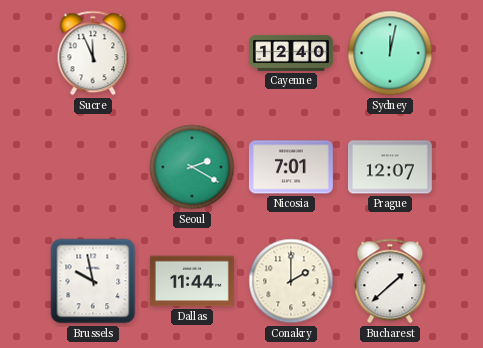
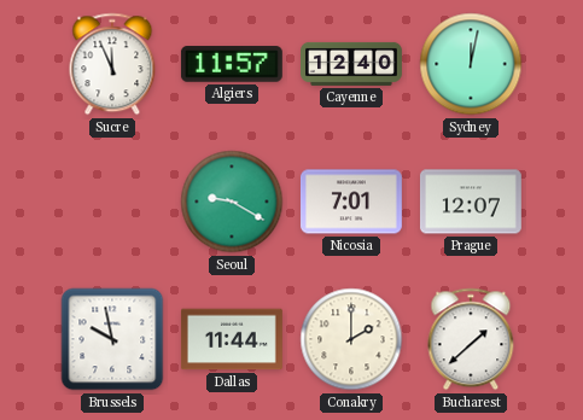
Algiers: none -> 11:57
Seoul: 2:20 -> 9:20
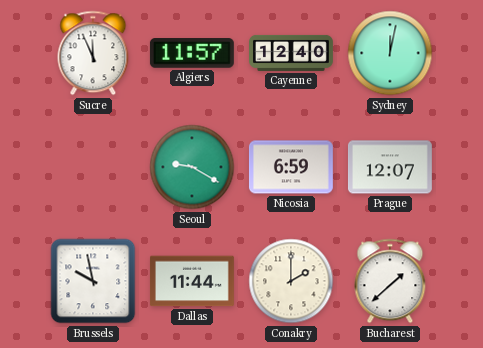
Nicosia: 7:01 -> 6:59
